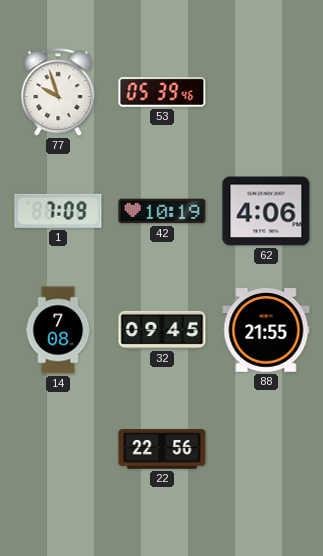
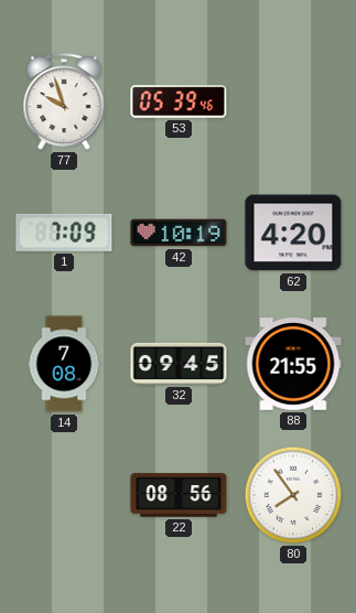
62: 4:06 -> 4:20
22: 22:56 -> 08:56
80: none -> 7:54
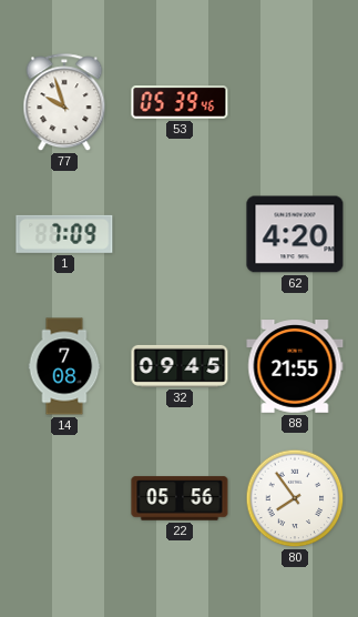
42: 10:19 -> none
22: 08:56 -> 05:56
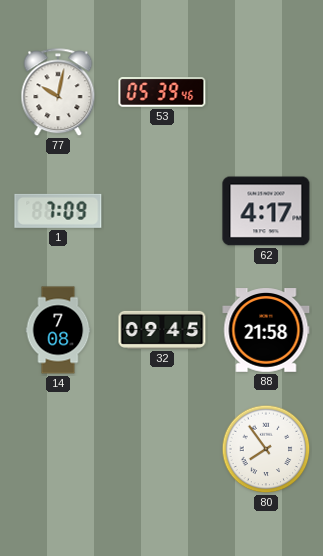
77: 9:57 -> 10:02
62: 4:20 -> 4:17
88: 21:55 -> 21:58
22: 05:56 -> none
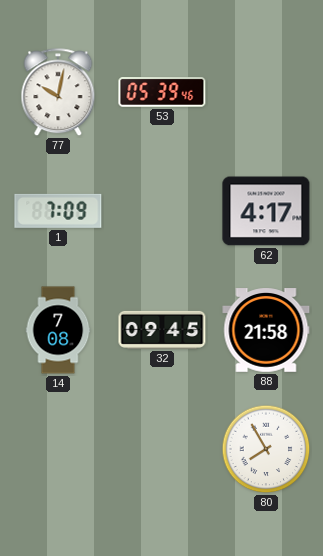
80: 7:54 -> 7:55
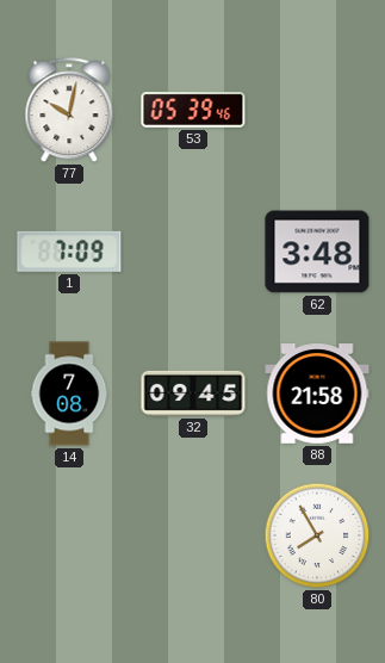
62: 4:17 -> 3:48
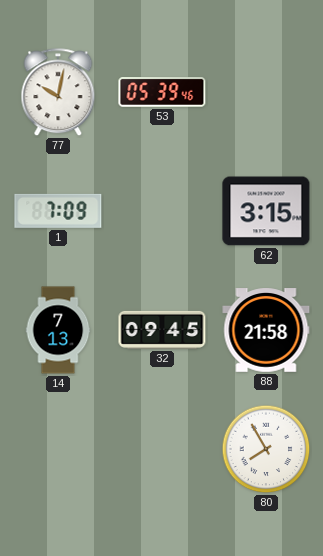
62: 3:48 -> 3:15
14: 7:08 -> 7:13
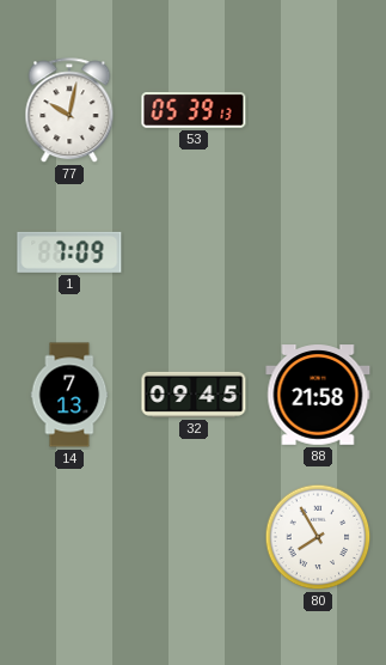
53: 05:39:46 -> 05:39:13
62: 3:15 -> none
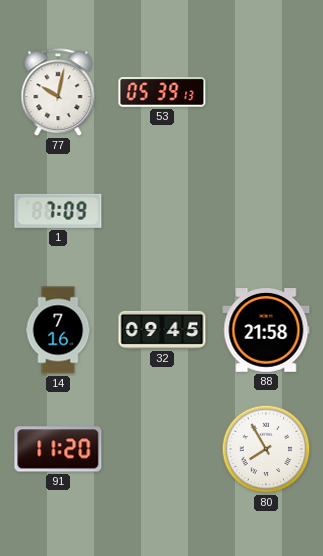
14: 7:13 -> 7:16
91: none -> 11:20
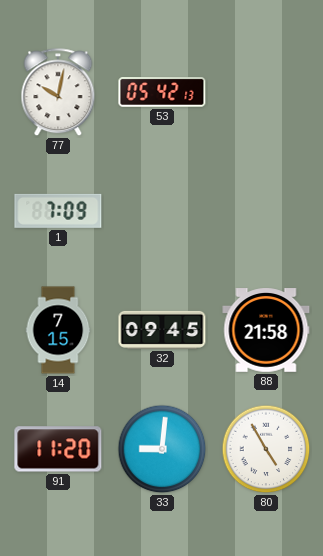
53: 05:39 -> 05:42
14: 7:16 -> 7:15
33: none -> 9:01
80: 7:55 -> 4:55
